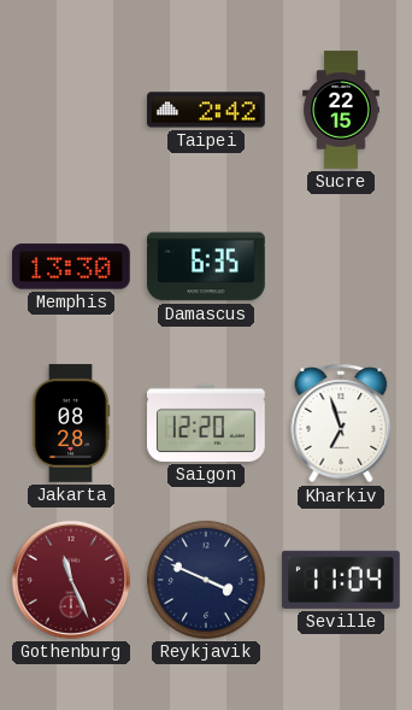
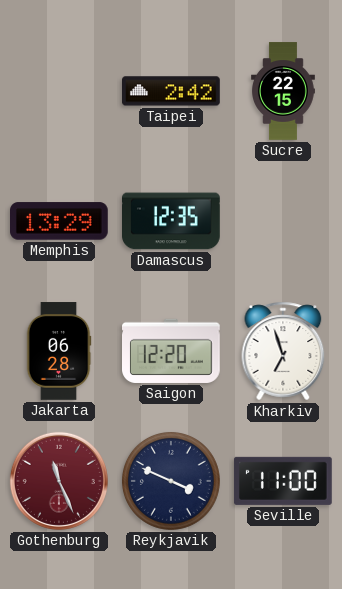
Memphis: 13:30 -> 13:29
Damascus: 6:35 -> 12:35
Jakarta: 08:28 -> 06:28
Seville: 11:04 -> 11:00
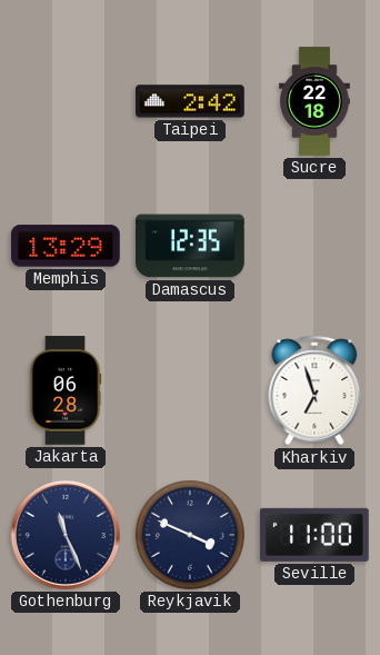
Sucre: 22:15 -> 22:18
Saigon: 12:20 -> none
Gothenburg dial: burgundy -> navy
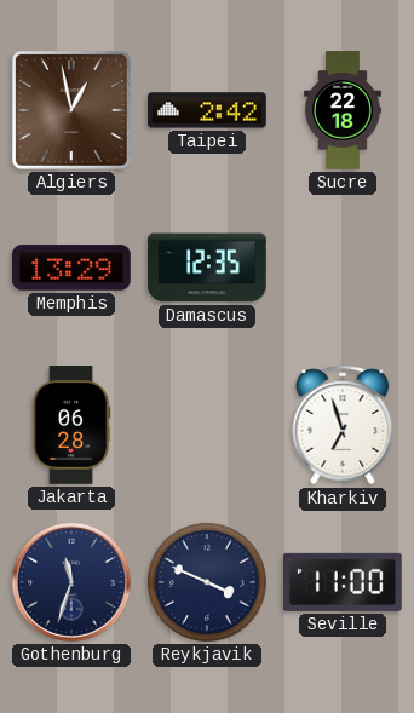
Algiers: none -> 12:58
Gothenburg: 11:26 -> 11:33
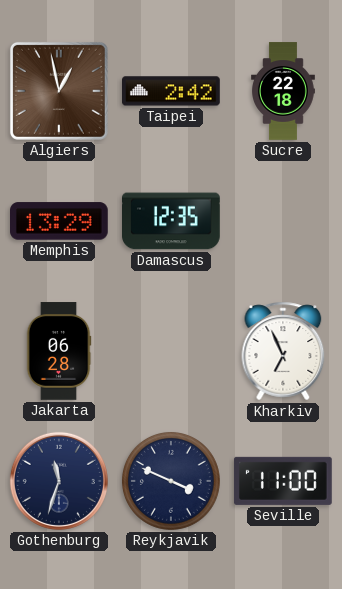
Kharkiv: 6:57 -> 6:56
